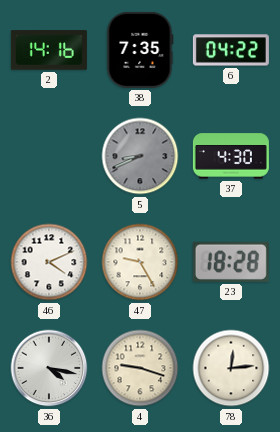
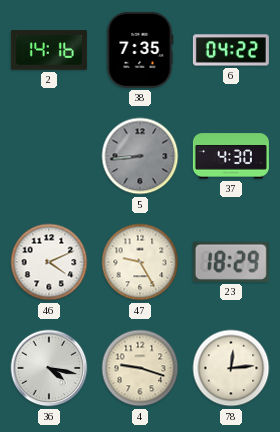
5: 8:41 -> 8:44
23: 18:28 -> 18:29
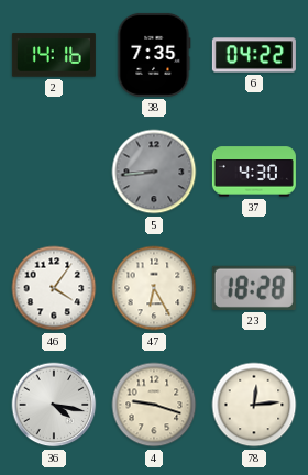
46: 4:11 -> 4:06
47: 9:25 -> 6:25
23: 18:29 -> 18:28
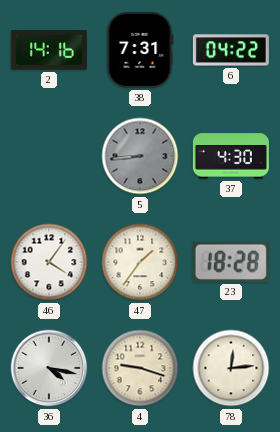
38: 7:35 -> 7:31
47: 6:25 -> 1:36
